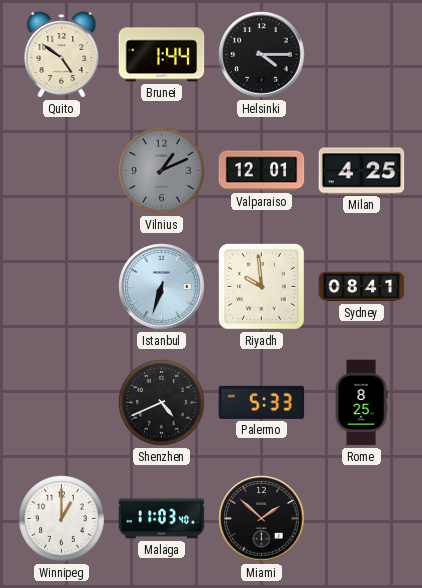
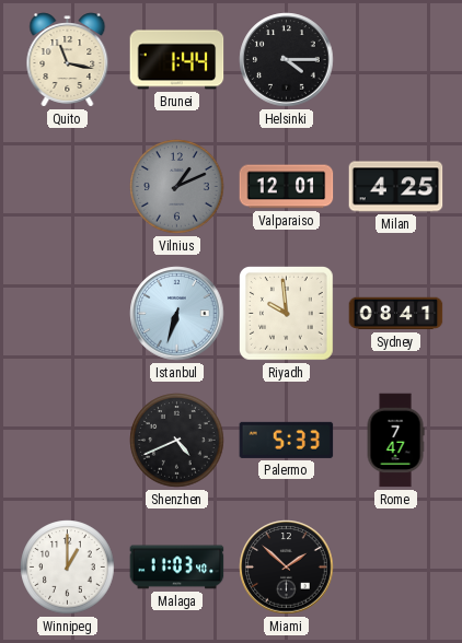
Quito: 4:51 -> 11:17
Rome: 8:25 -> 7:47
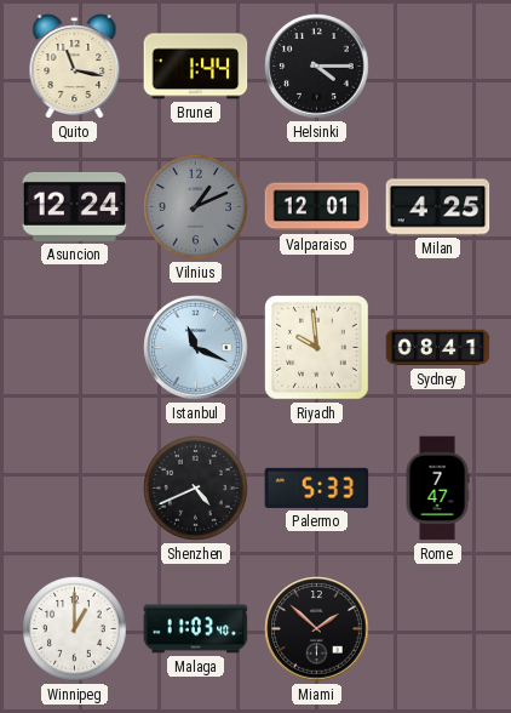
Asuncion: none -> 12:24
Istanbul: 6:33 -> 11:19
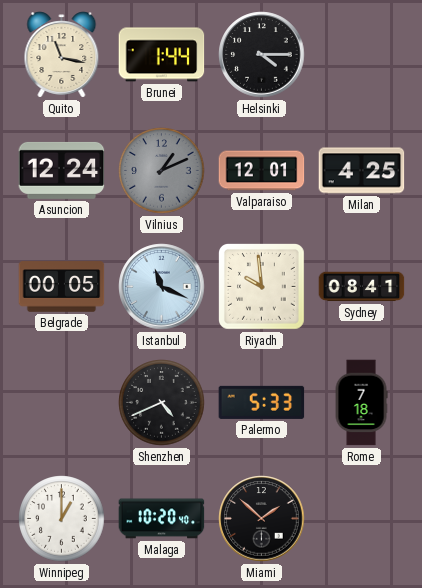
Belgrade: none -> 00:05
Rome: 7:47 -> 7:18
Malaga: 11:03 -> 10:20
